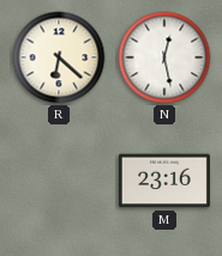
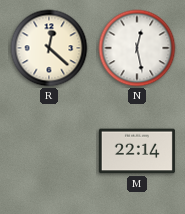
R: 6:22 -> 12:22
M: 23:16 -> 22:14
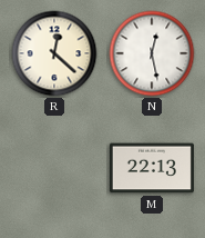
M: 22:14 -> 22:13
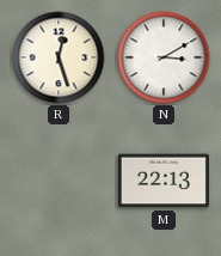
R: 12:22 -> 12:27
N: 12:28 -> 3:10
